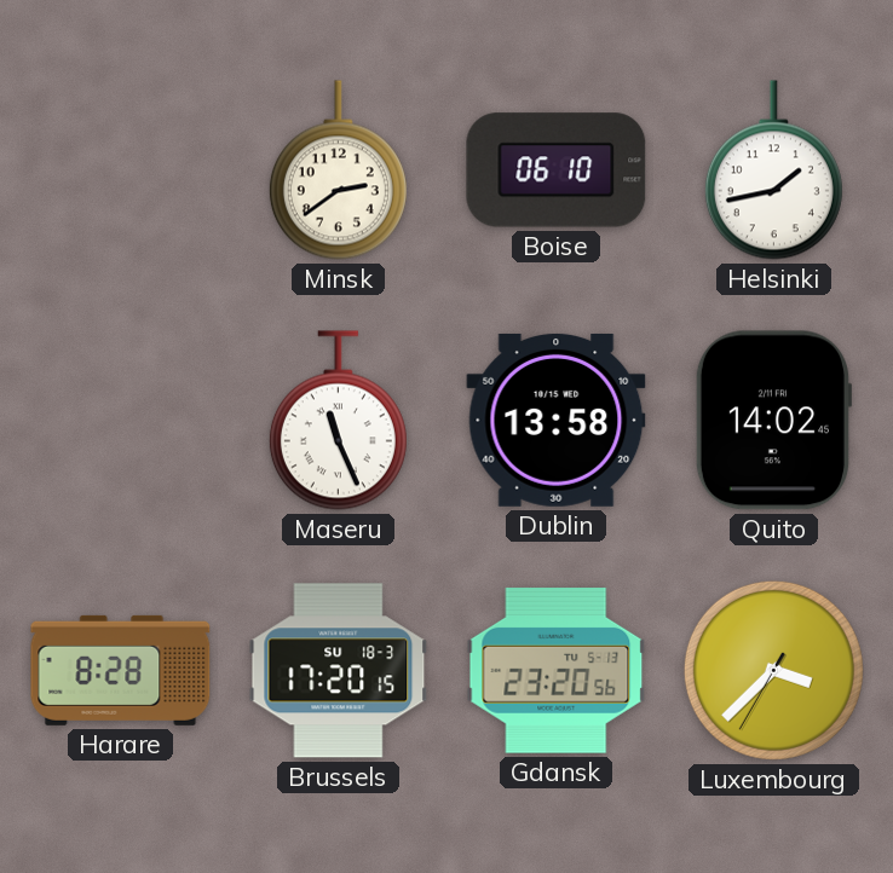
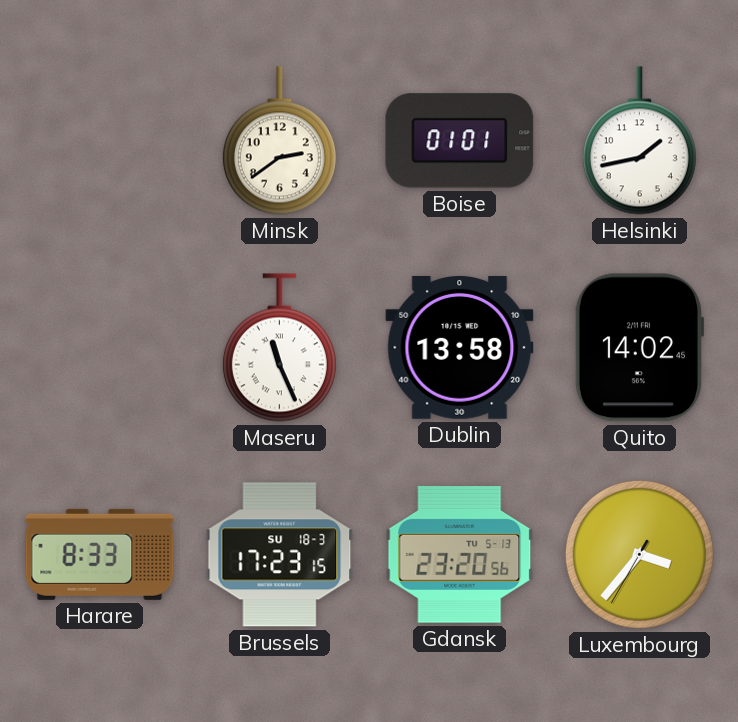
Boise: 06:10 -> 01:01
Harare: 8:28 -> 8:33
Brussels: 17:20 -> 17:23
Luxembourg: 3:37 -> 3:36
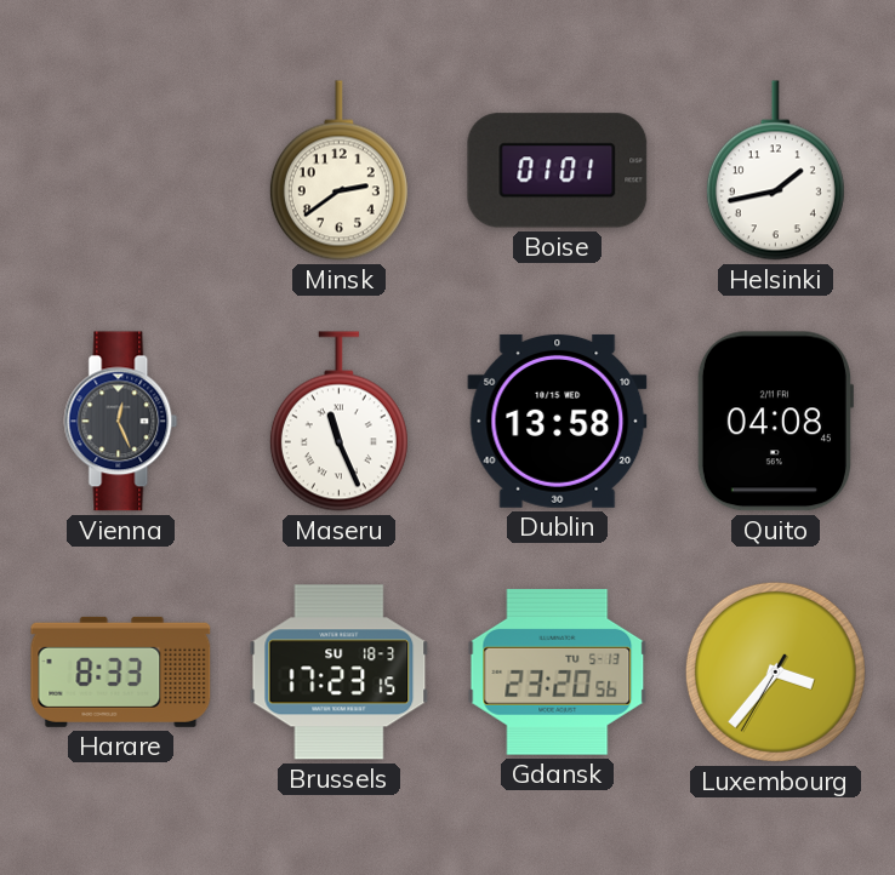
Vienna: none -> 12:26
Quito: 14:02 -> 04:08
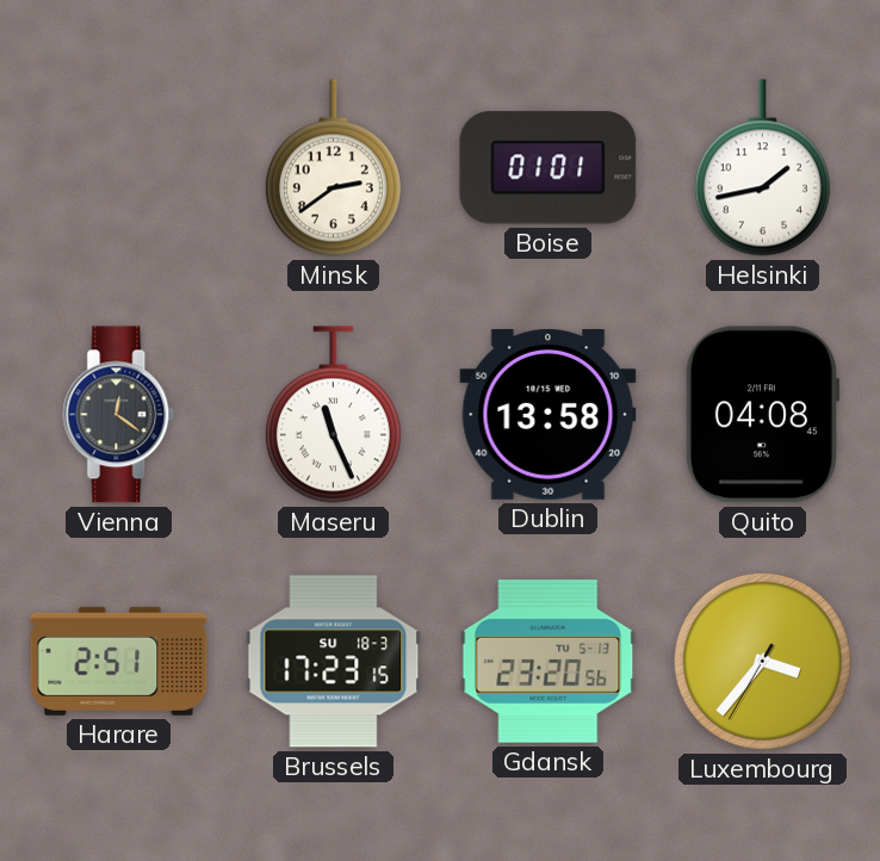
Vienna: 12:26 -> 12:21
Harare: 8:33 -> 2:51
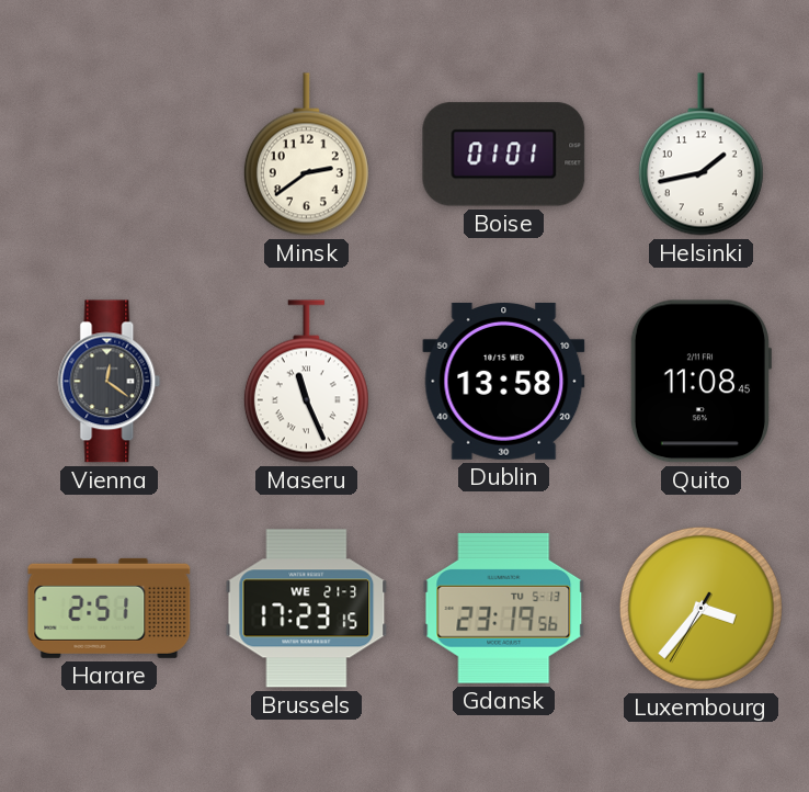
Quito: 04:08 -> 11:08
Brussels date: SU 18-3 -> WE 21-3
Gdansk: 23:20 -> 23:19
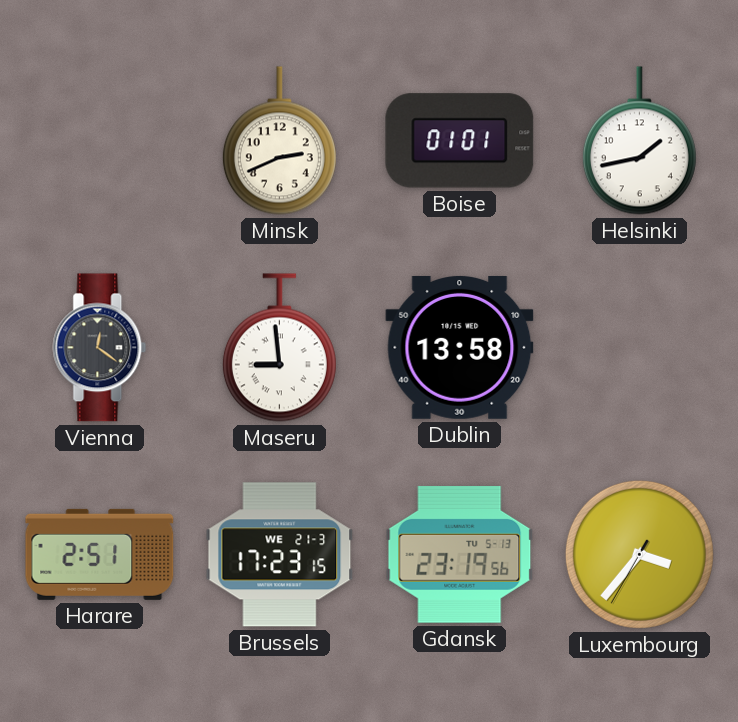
Minsk: 2:39 -> 2:41
Maseru: 11:26 -> 8:59
Quito: 11:08 -> none
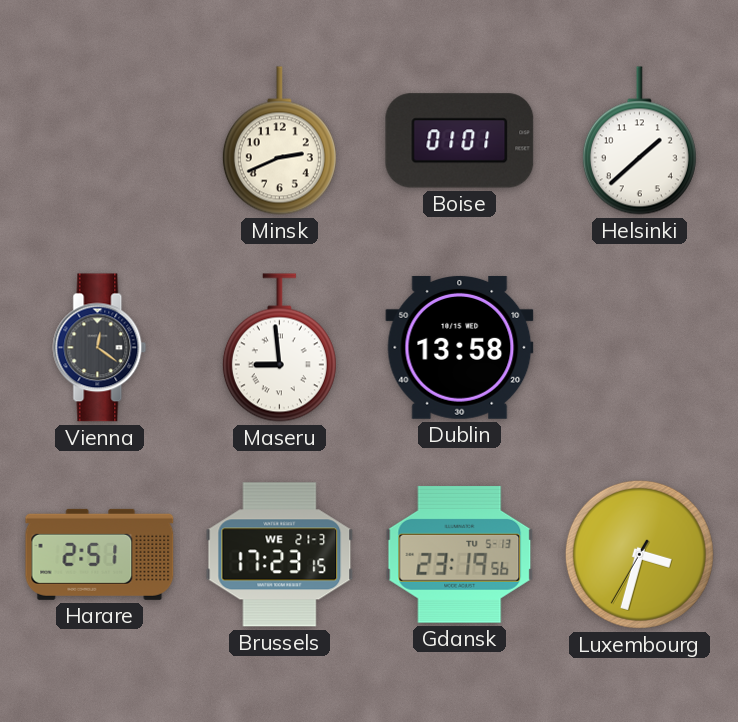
Helsinki: 1:43 -> 1:38
Luxembourg: 3:36 -> 3:32
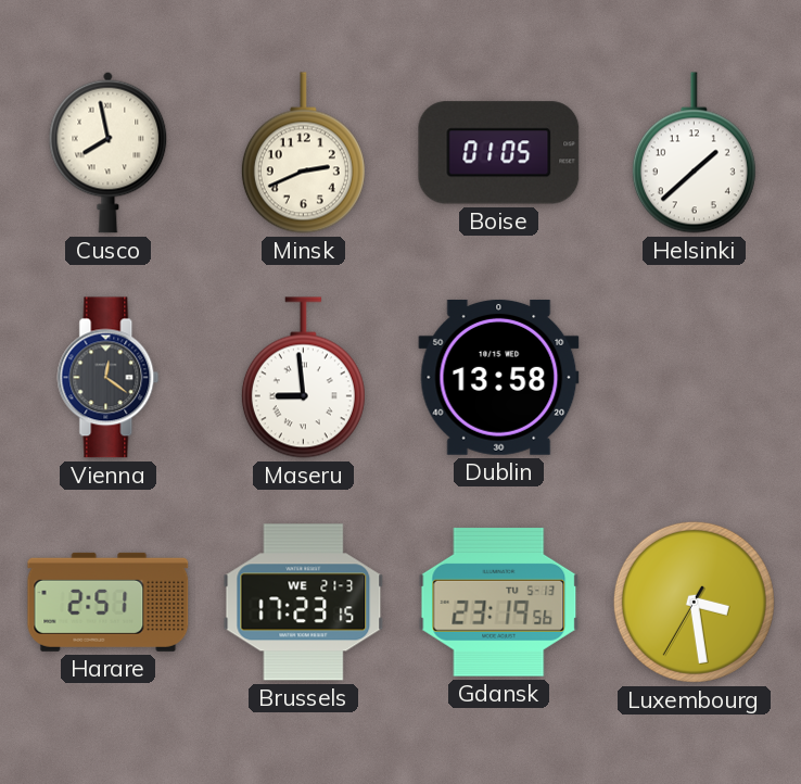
Cusco: none -> 7:58
Boise: 01:01 -> 01:05
Luxembourg: 3:32 -> 3:28
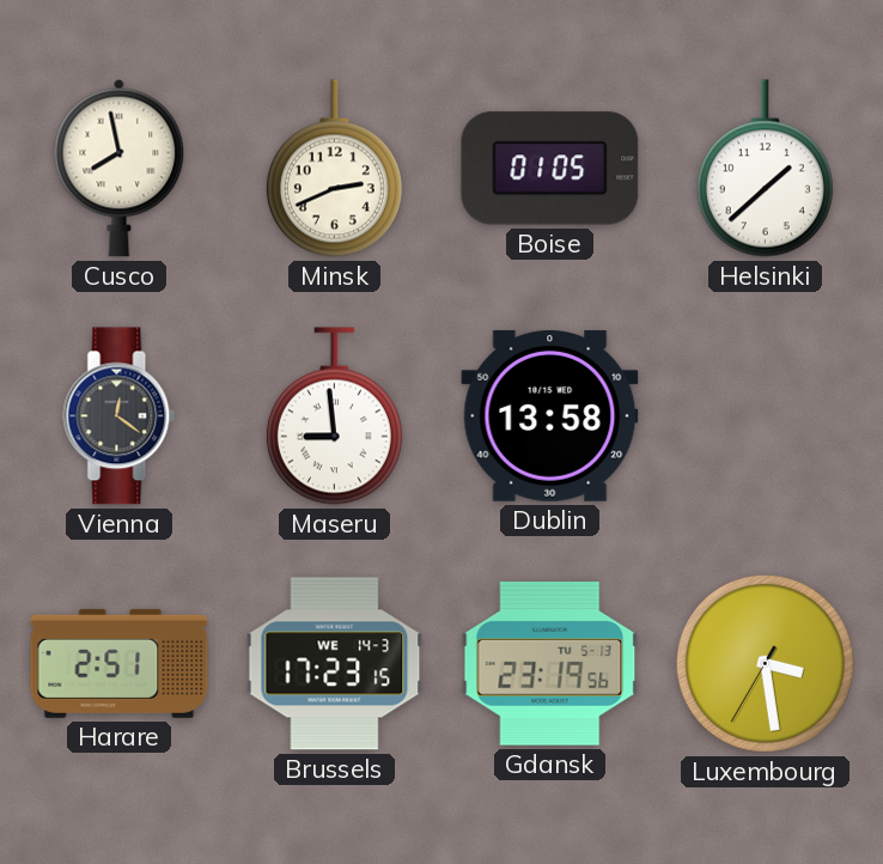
Brussels date: WE 21-3 -> WE 14-3
